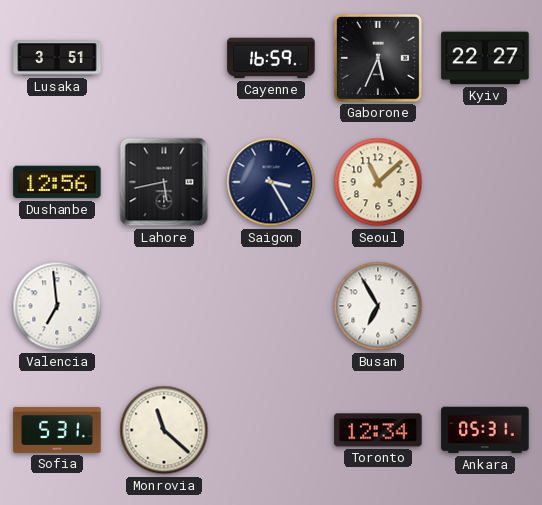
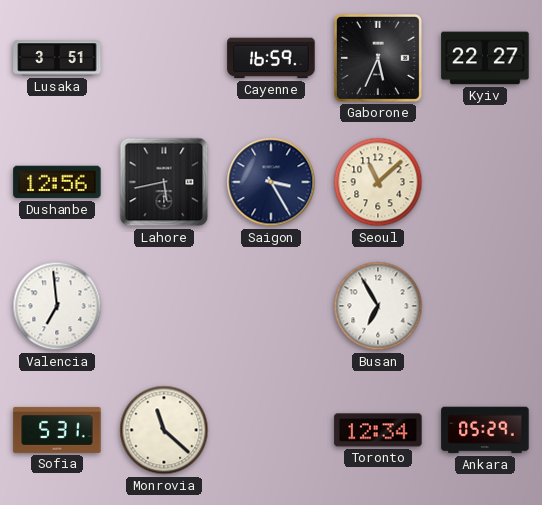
Ankara: 05:31 -> 05:29
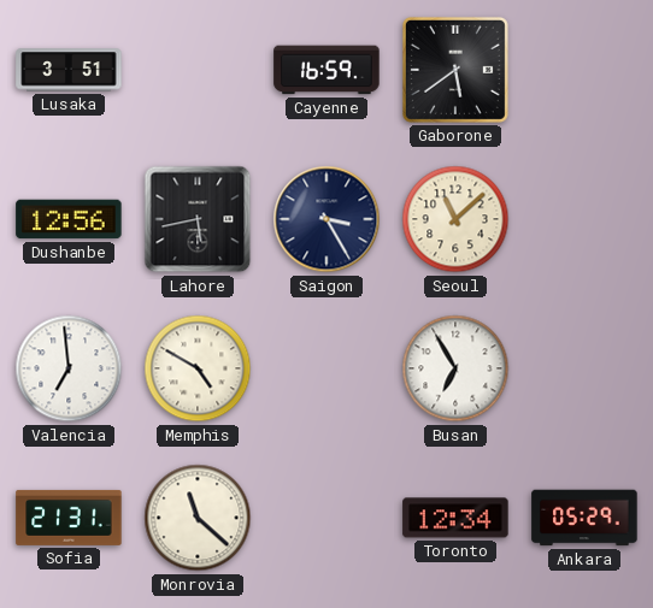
Gaborone: 5:34 -> 5:39
Kyiv: 22:27 -> none
Memphis: none -> 4:50
Sofia: 5:31 -> 21:31
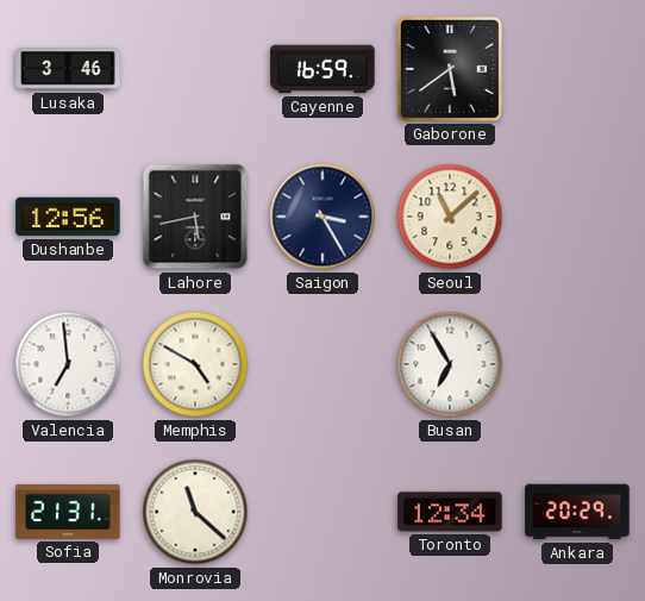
Lusaka: 3:51 -> 3:46
Ankara: 05:29 -> 20:29
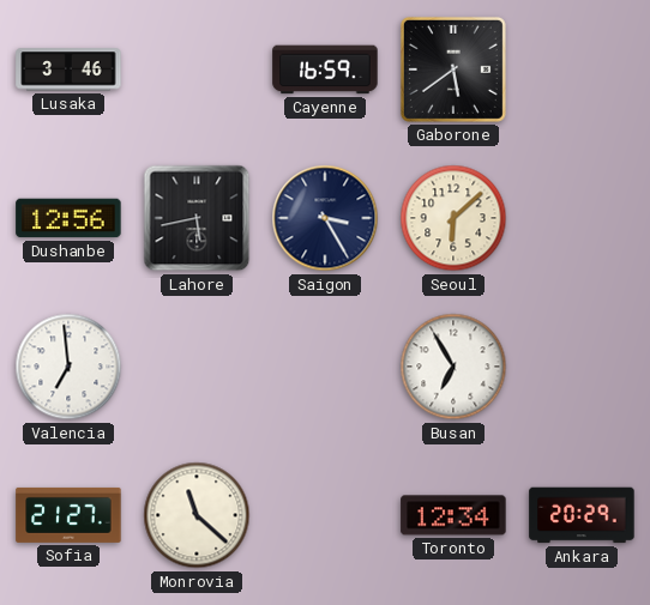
Seoul: 11:08 -> 6:08
Memphis: 4:50 -> none
Sofia: 21:31 -> 21:27
